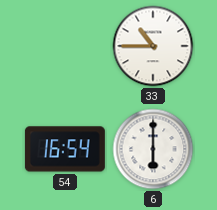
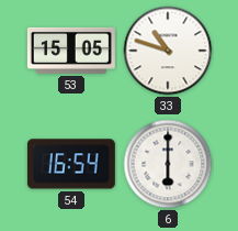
53: none -> 15:05
33: 10:45 -> 10:48
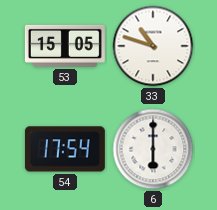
54: 16:54 -> 17:54
